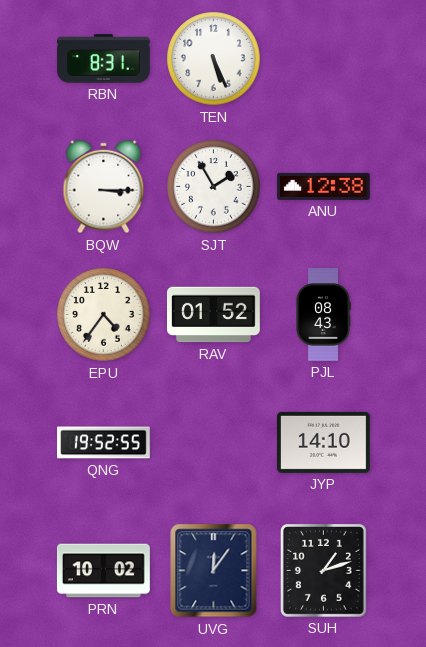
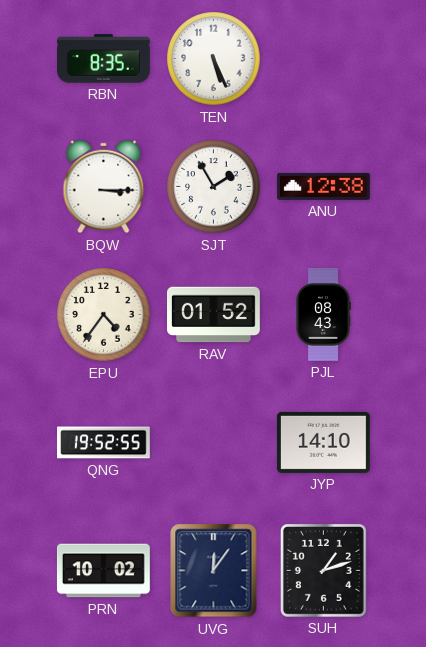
RBN: 8:31 -> 8:35
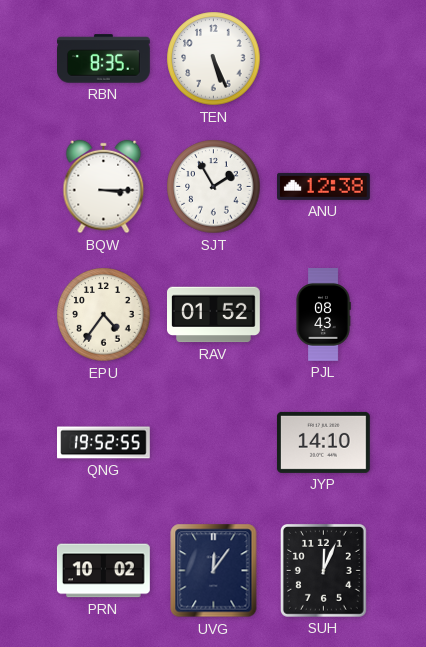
SUH: 1:12 -> 12:04
